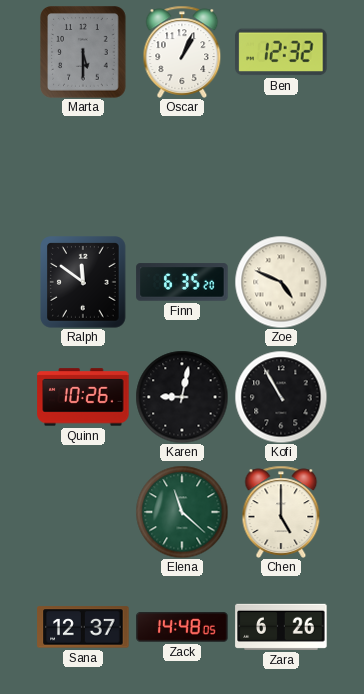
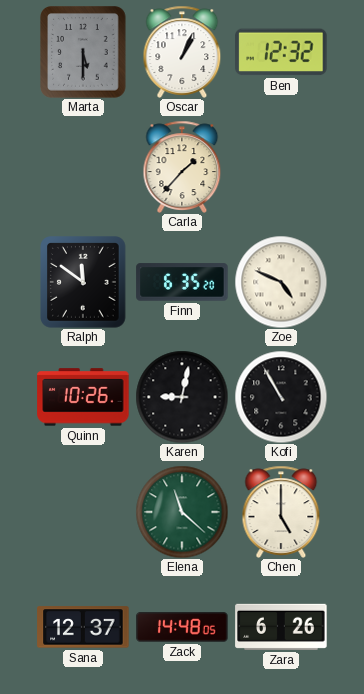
Carla: none -> 1:37
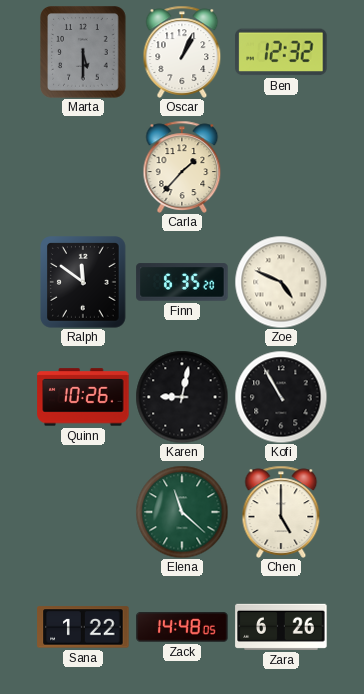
Sana: 12:37 -> 1:22
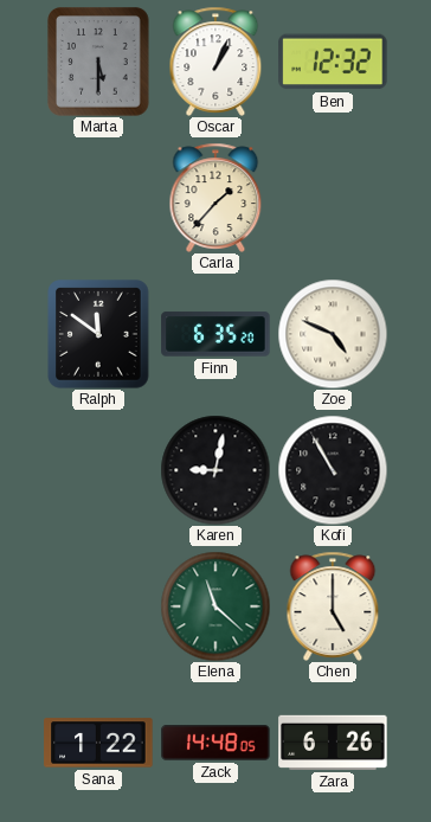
Quinn: 10:26 -> none
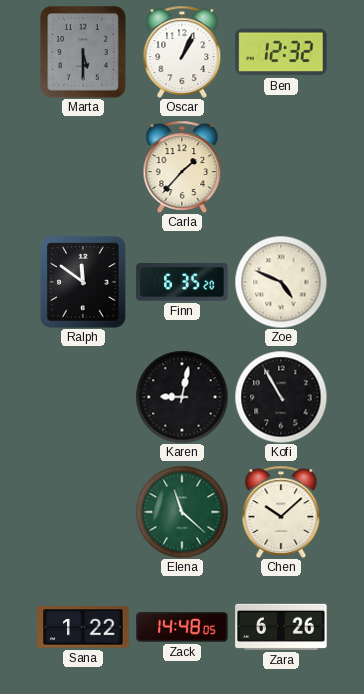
Chen: 5:00 -> 10:08
